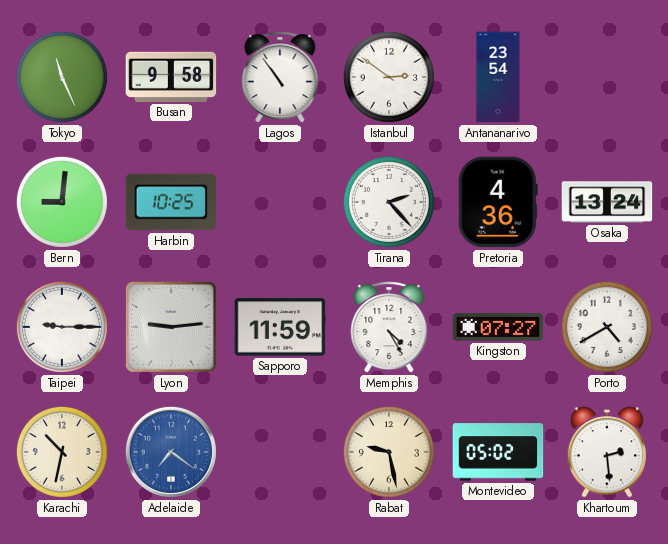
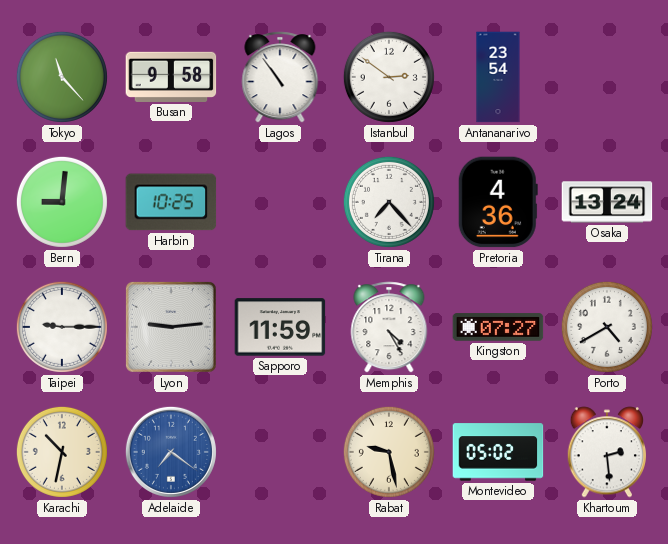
Tokyo: 11:26 -> 11:23
Tirana: 2:23 -> 7:23
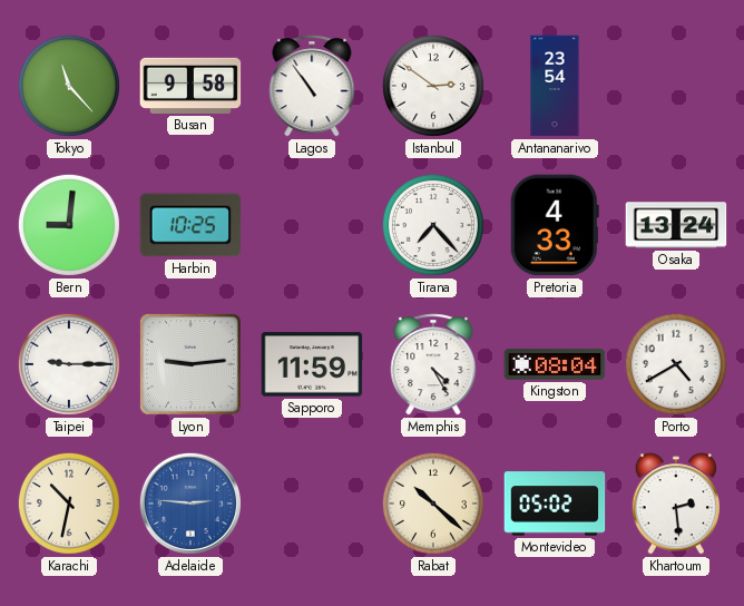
Pretoria: 4:36 -> 4:33
Kingston: 07:27 -> 08:04
Adelaide: 7:21 -> 2:46
Rabat: 9:28 -> 10:22
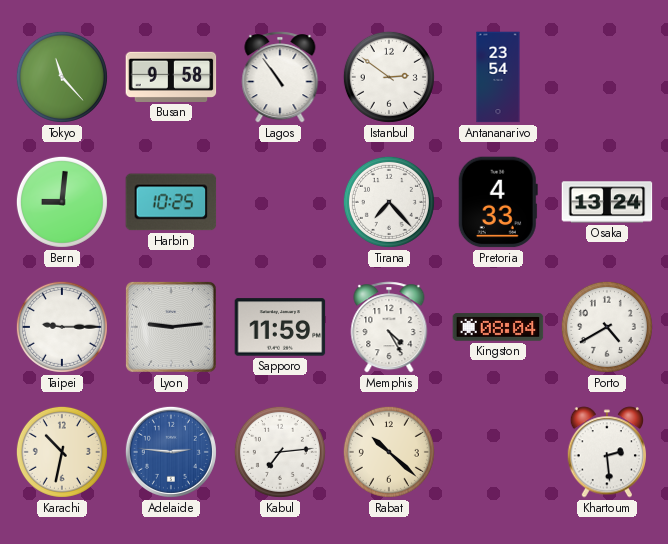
Kabul: none -> 7:14
Montevideo: 05:02 -> none
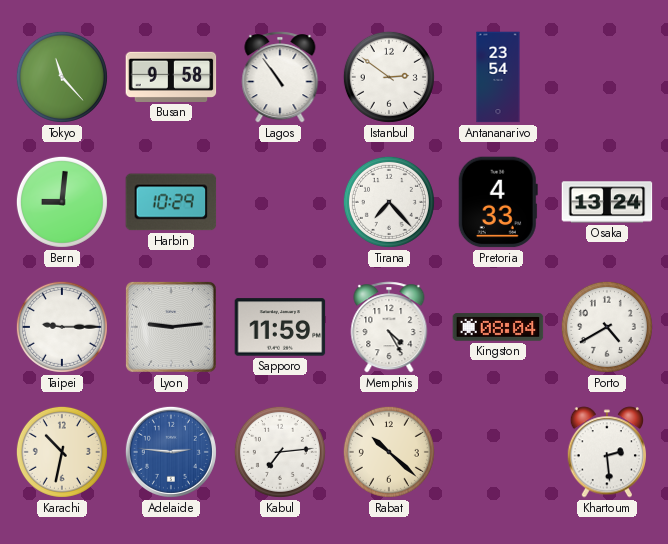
Harbin: 10:25 -> 10:29
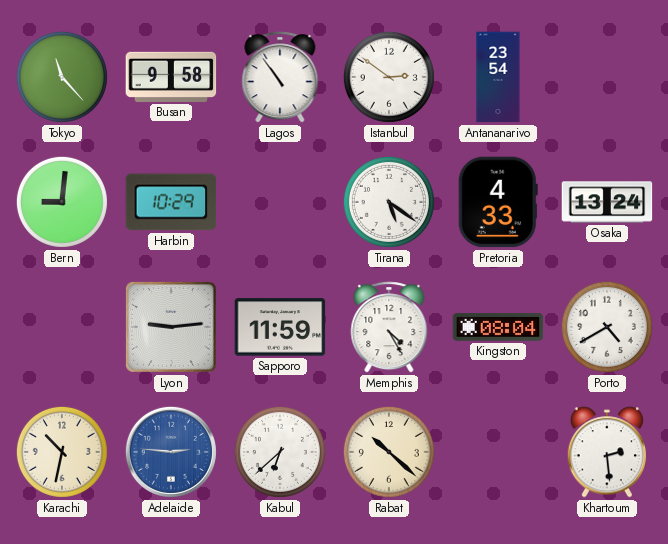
Tirana: 7:23 -> 5:21
Taipei: 9:15 -> none
Kabul: 7:14 -> 6:38
